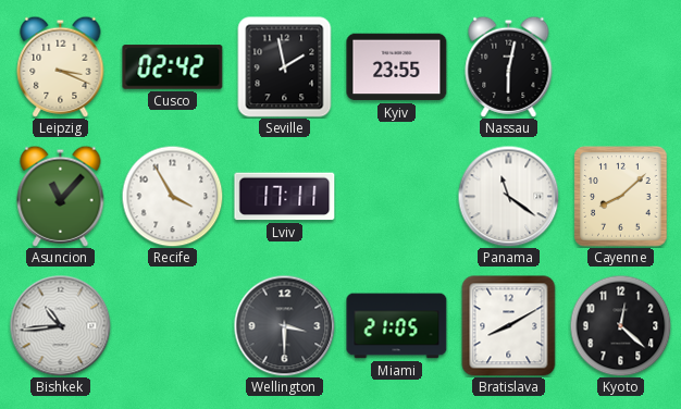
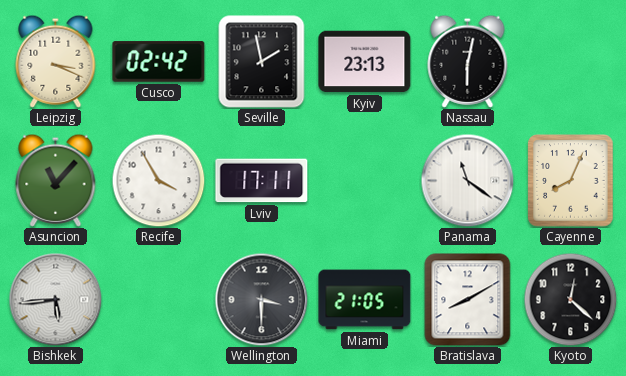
Kyiv: 23:55 -> 23:13
Cayenne: 8:08 -> 8:04
Bishkek: 10:44 -> 5:44
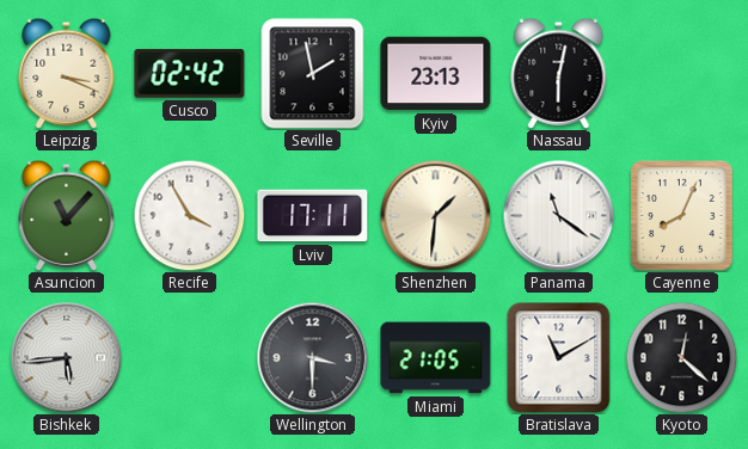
Shenzhen: none -> 1:31
Bratislava: 8:10 -> 11:10
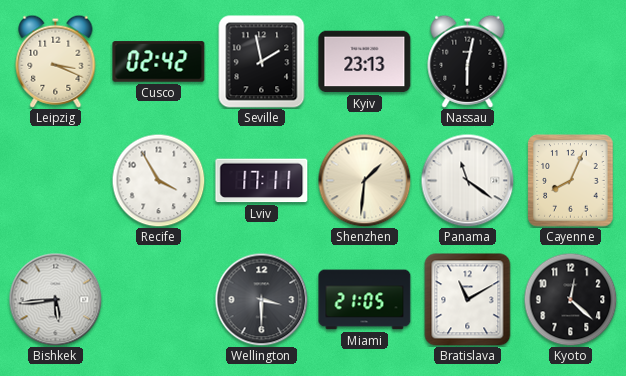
Asuncion: 11:07 -> none
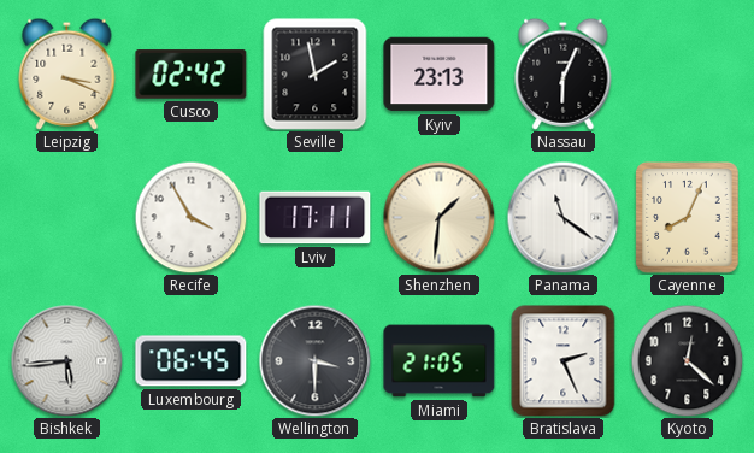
Nassau: 6:02 -> 6:04
Luxembourg: none -> 06:45
Bratislava: 11:10 -> 2:26
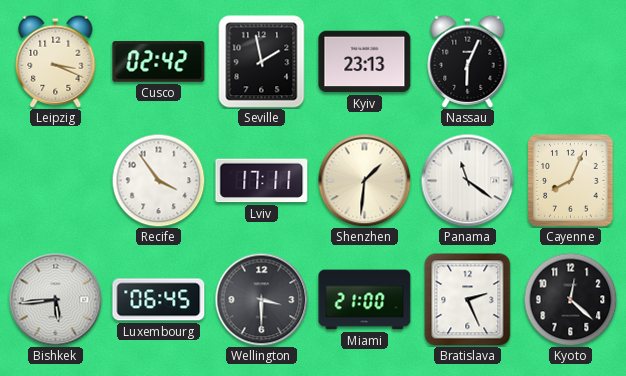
Recife: 3:55 -> 3:54
Miami: 21:05 -> 21:00
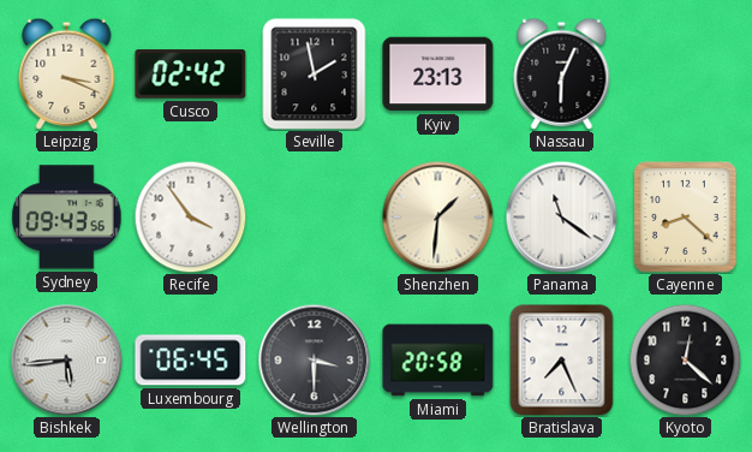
Sydney: none -> 09:43
Lviv: 17:11 -> none
Cayenne: 8:04 -> 8:22
Miami: 21:00 -> 20:58
Bratislava: 2:26 -> 7:26
